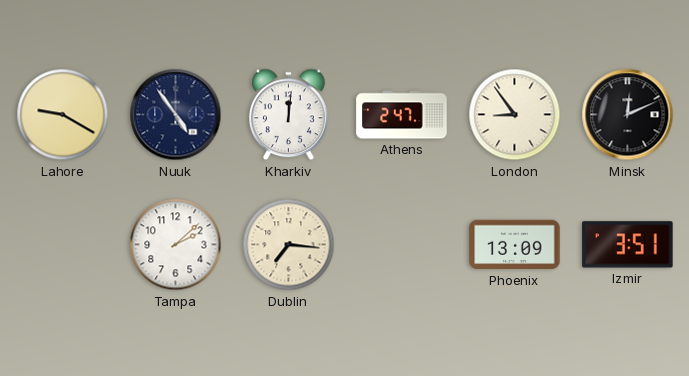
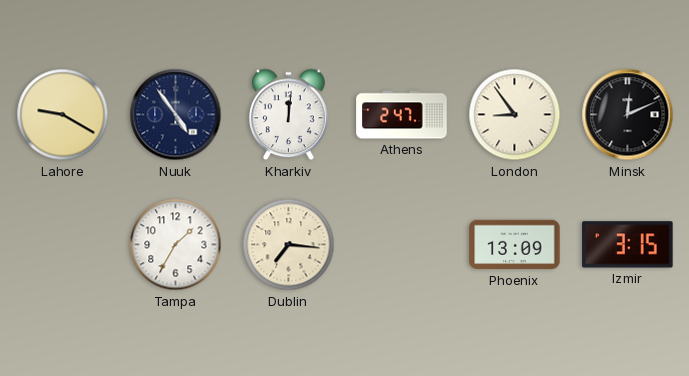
Tampa: 2:08 -> 1:35
Izmir: 3:51 -> 3:15
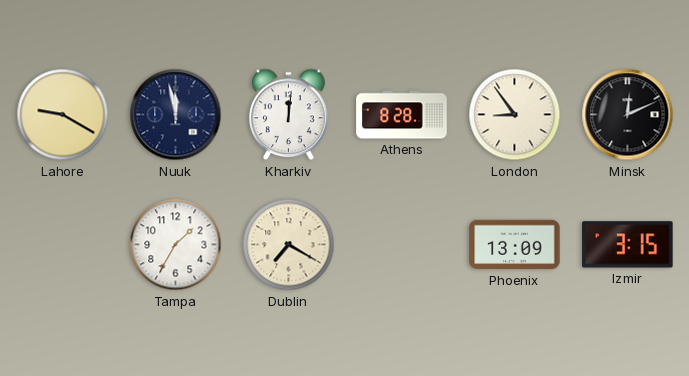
Nuuk: 4:54 -> 11:58
Athens: 2:47 -> 8:28
Dublin: 7:16 -> 7:20
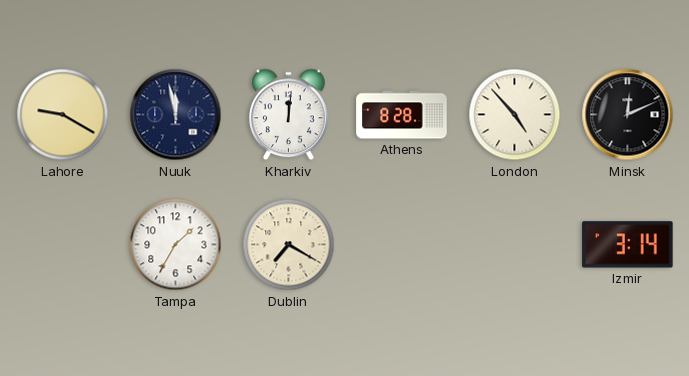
London: 8:54 -> 4:53
Phoenix: 13:09 -> none
Izmir: 3:15 -> 3:14
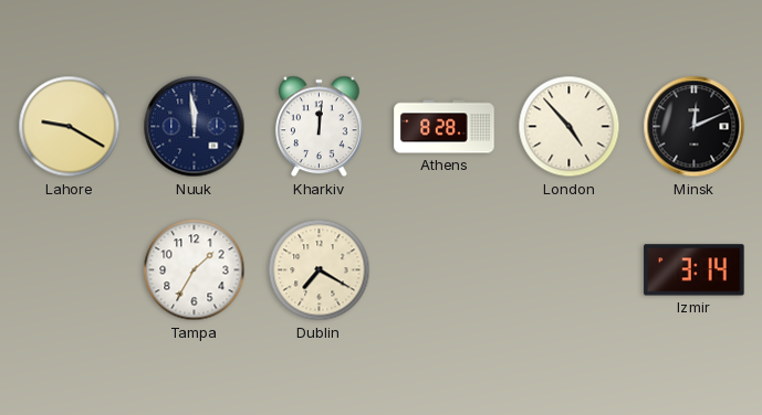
Nuuk: 11:58 -> 11:59
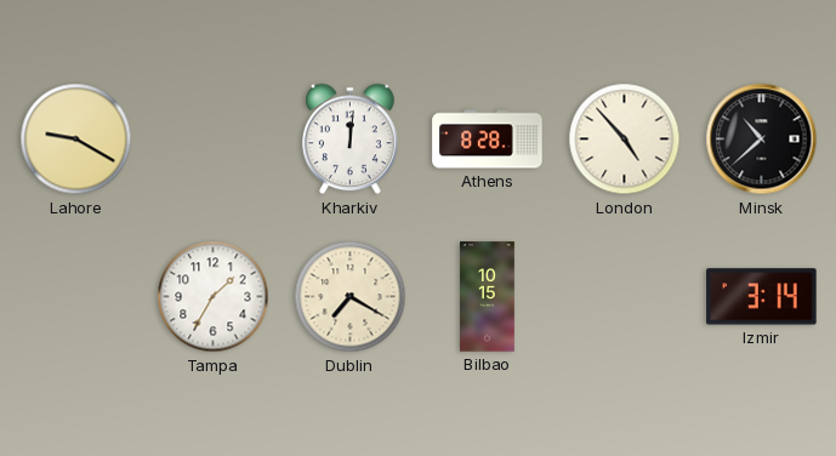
Nuuk: 11:59 -> none
Minsk: 12:11 -> 10:38
Bilbao: none -> 10:15
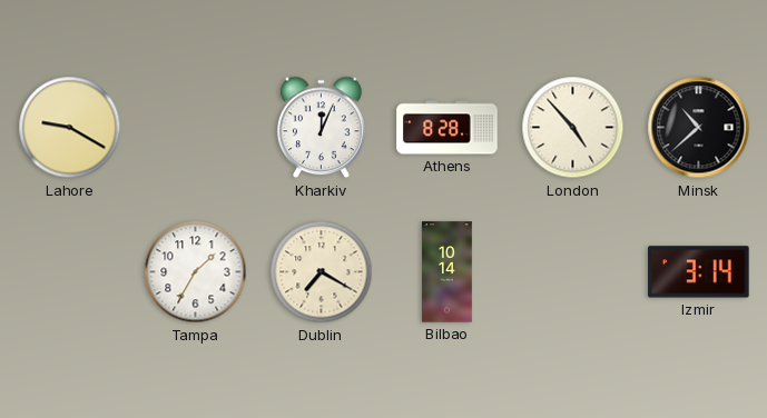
Kharkiv: 12:01 -> 12:04
Bilbao: 10:15 -> 10:14
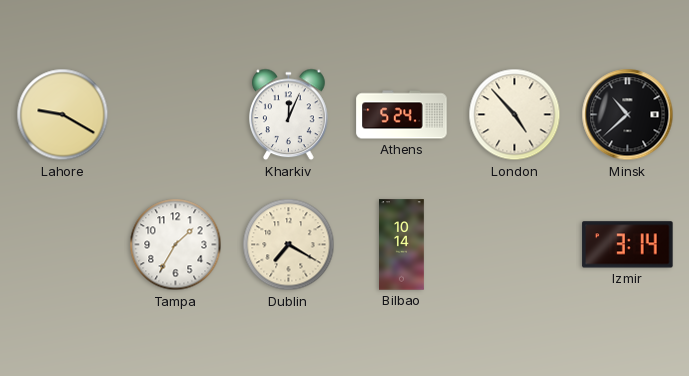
Athens: 8:28 -> 5:24
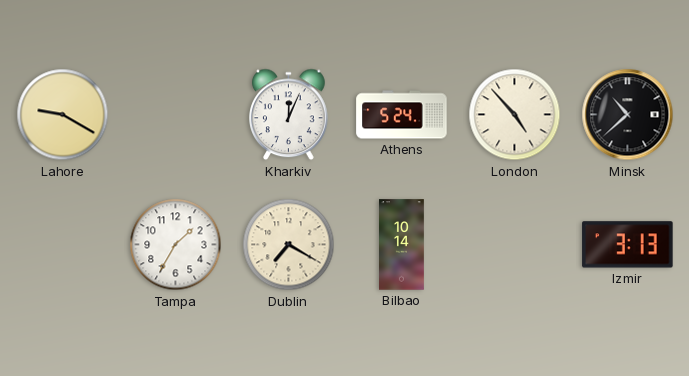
Izmir: 3:14 -> 3:13
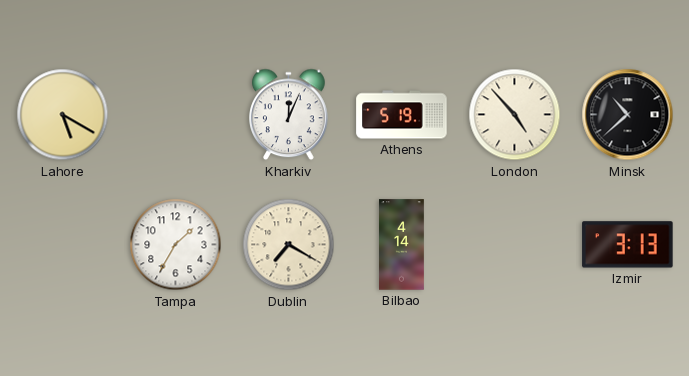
Lahore: 9:20 -> 5:20
Athens: 5:24 -> 5:19
Bilbao: 10:14 -> 4:14
